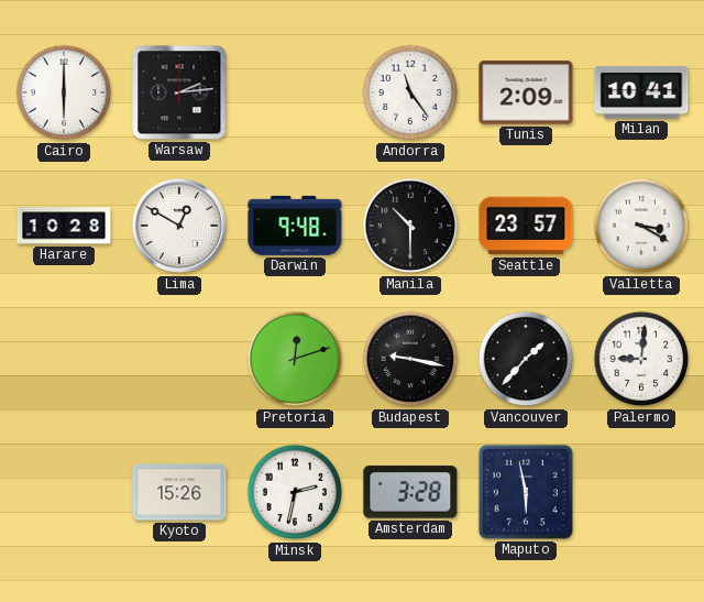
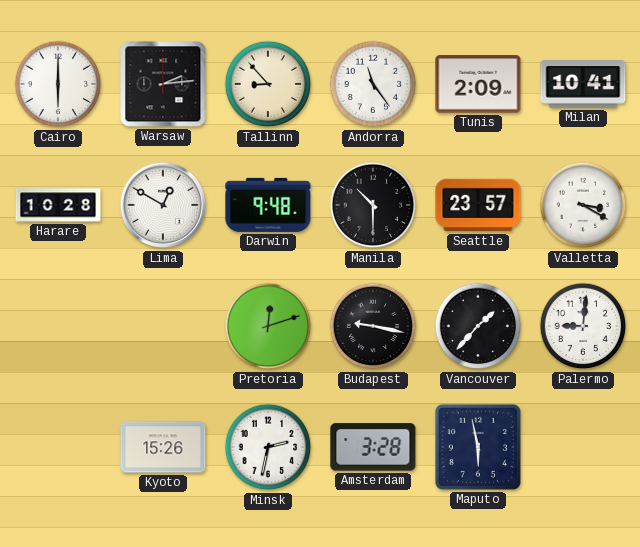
Tallinn: none -> 8:53
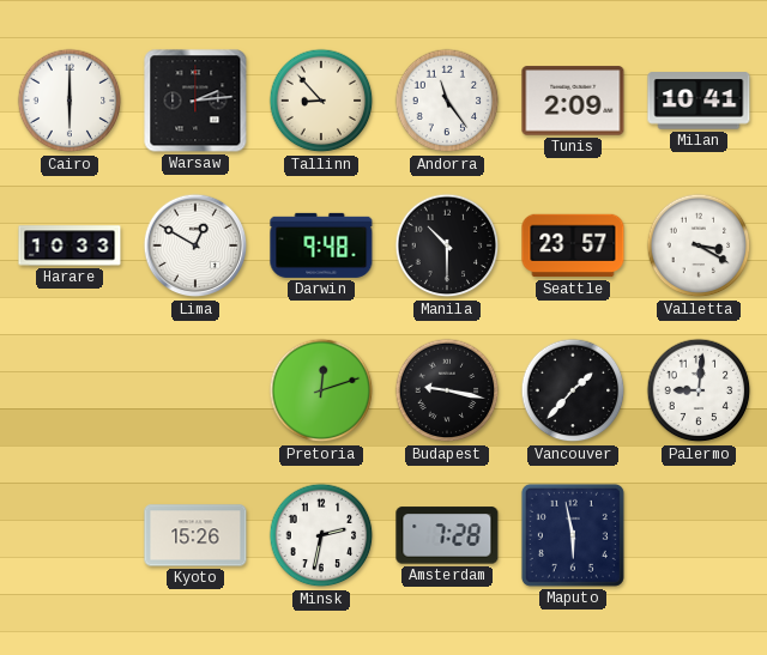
Harare: 10:28 -> 10:33
Amsterdam: 3:28 -> 7:28
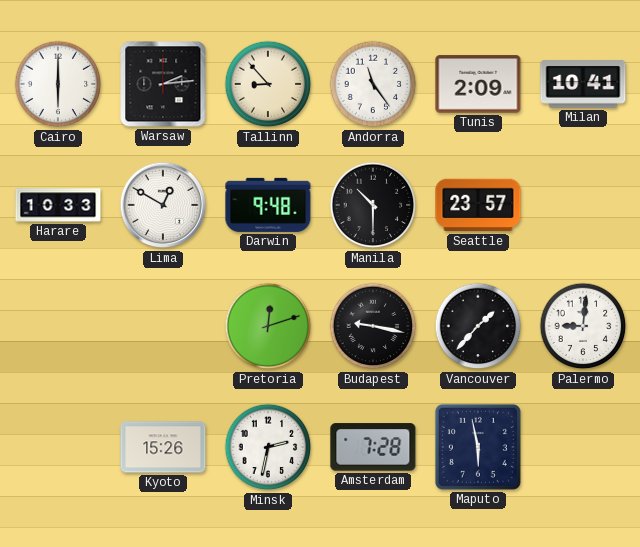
Valletta: 3:20 -> none
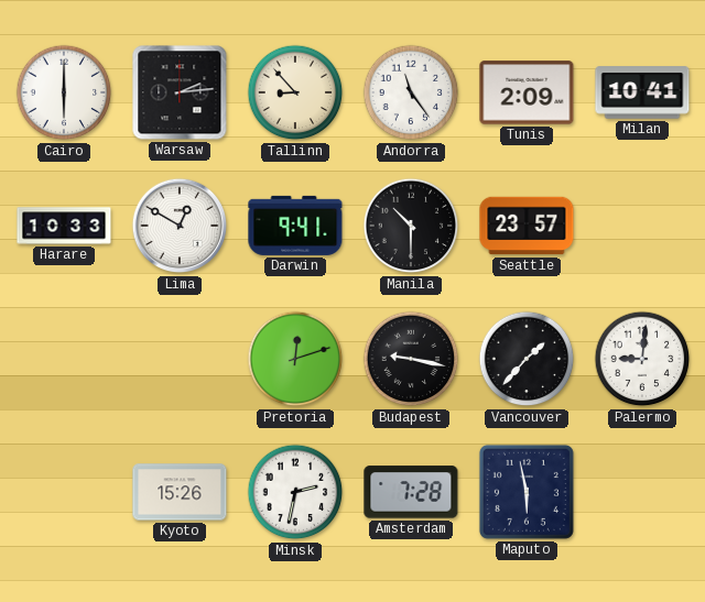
Darwin: 9:48 -> 9:41
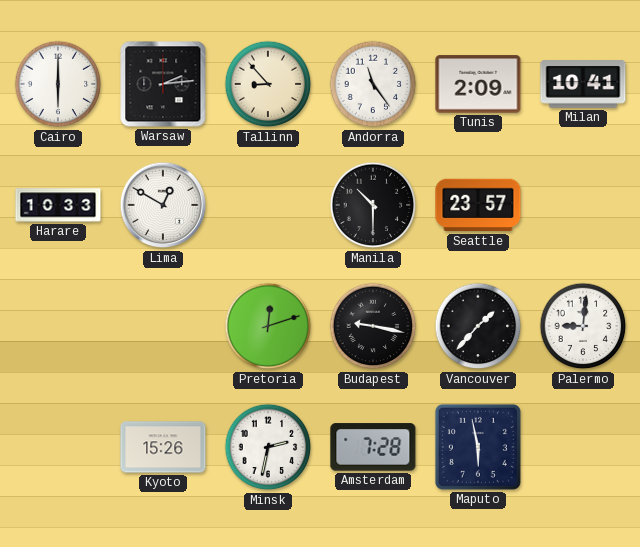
Darwin: 9:41 -> none
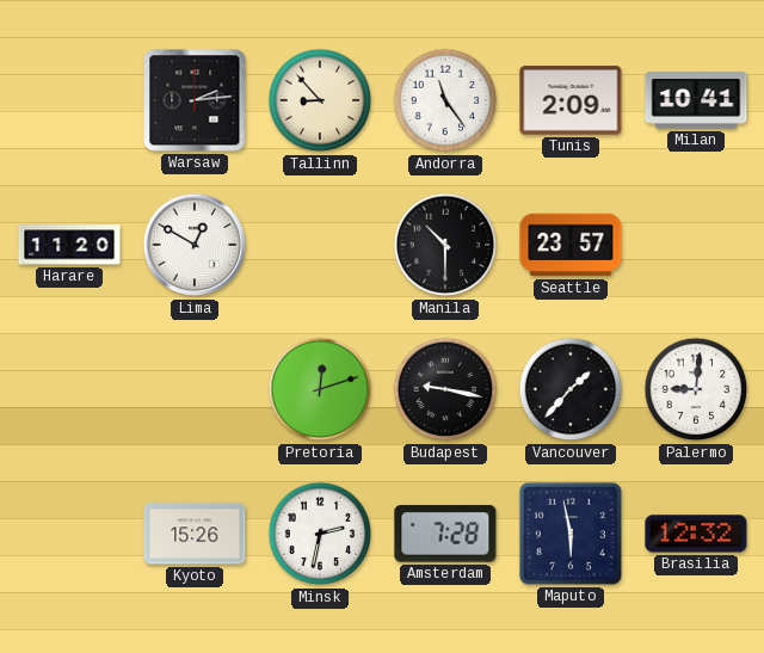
Cairo: 6:00 -> none
Harare: 10:33 -> 11:20
Brasilia: none -> 12:32
